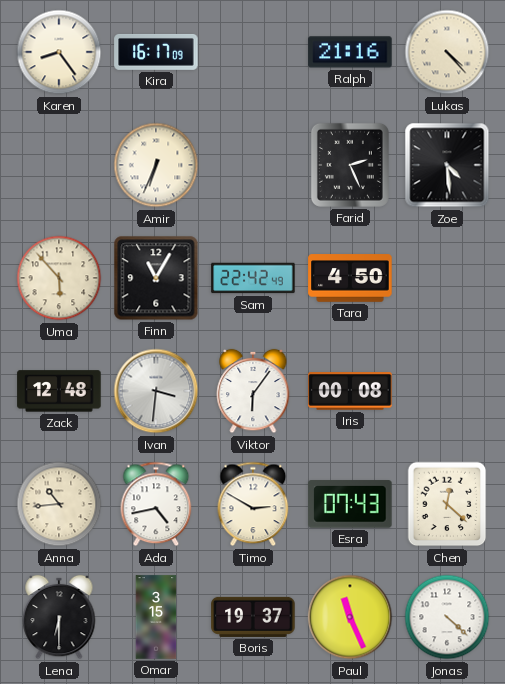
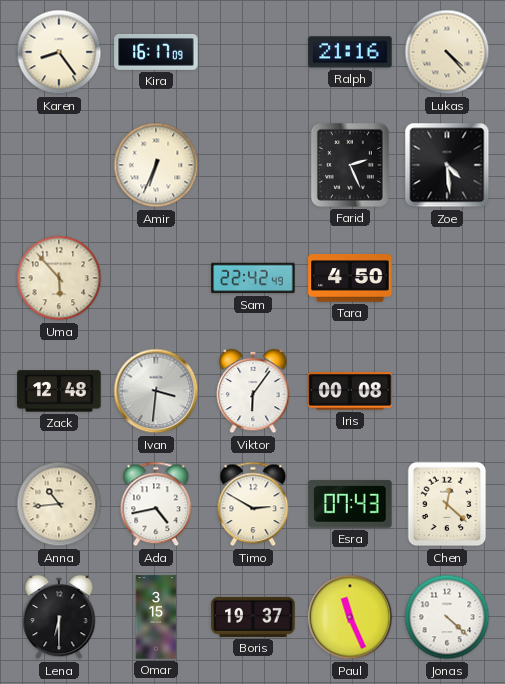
Finn: 11:05 -> none
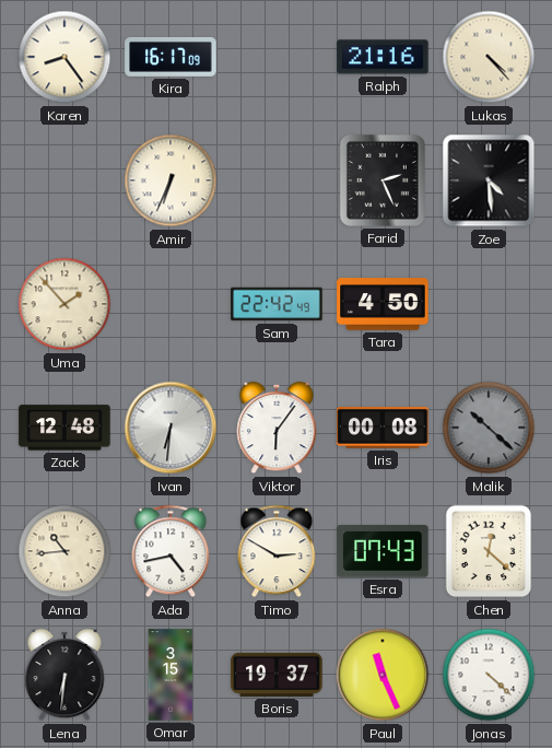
Uma: 5:53 -> 1:53
Ivan: 3:31 -> 6:31
Malik: none -> 10:22
Lena: 6:30 -> 6:31
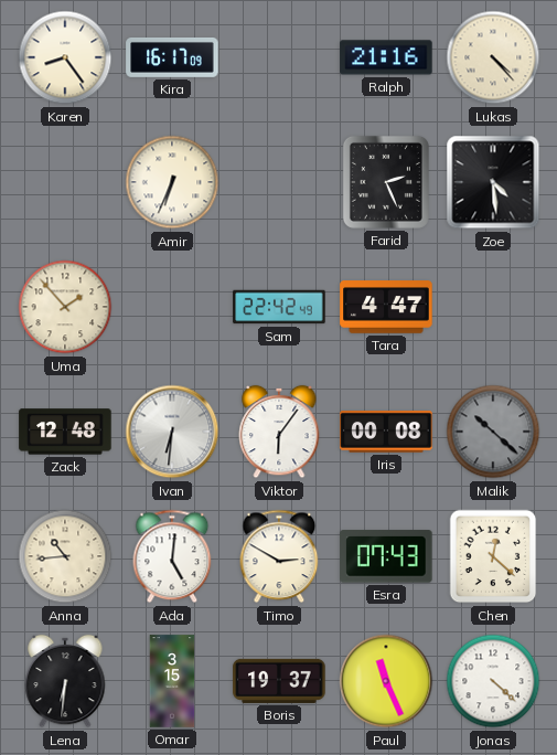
Tara: 4:50 -> 4:47
Ada: 4:43 -> 5:01
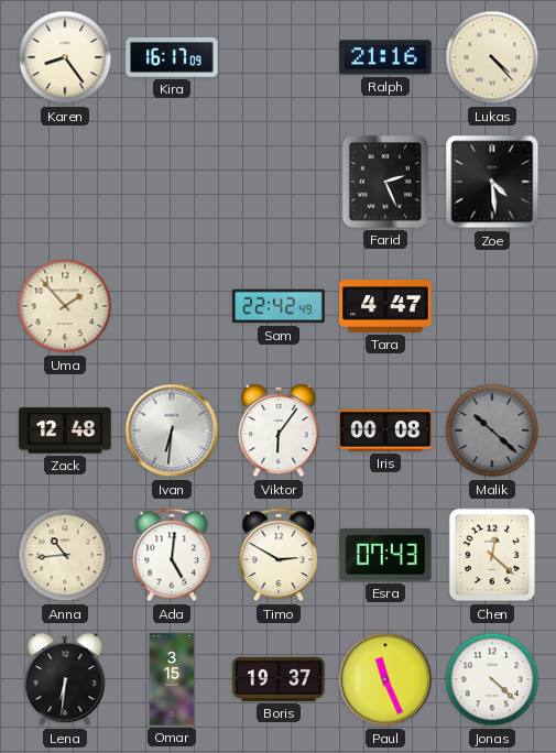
Amir: 6:34 -> none
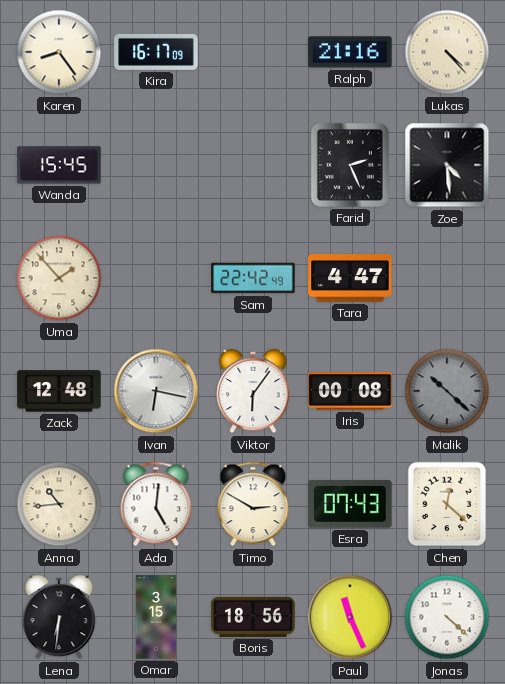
Wanda: none -> 15:45
Ivan: 6:31 -> 6:17
Boris: 19:37 -> 18:56
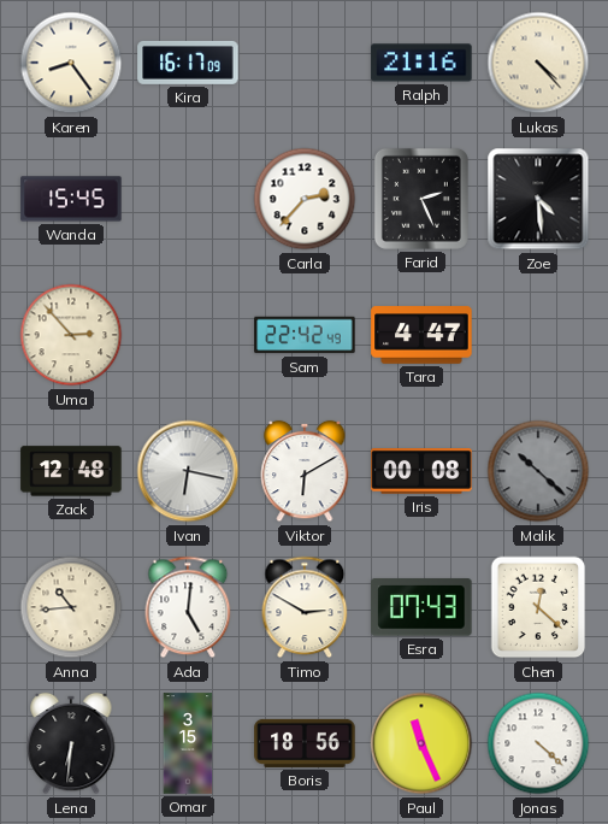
Carla: none -> 2:37
Uma: 1:53 -> 2:53
Viktor: 6:06 -> 6:10
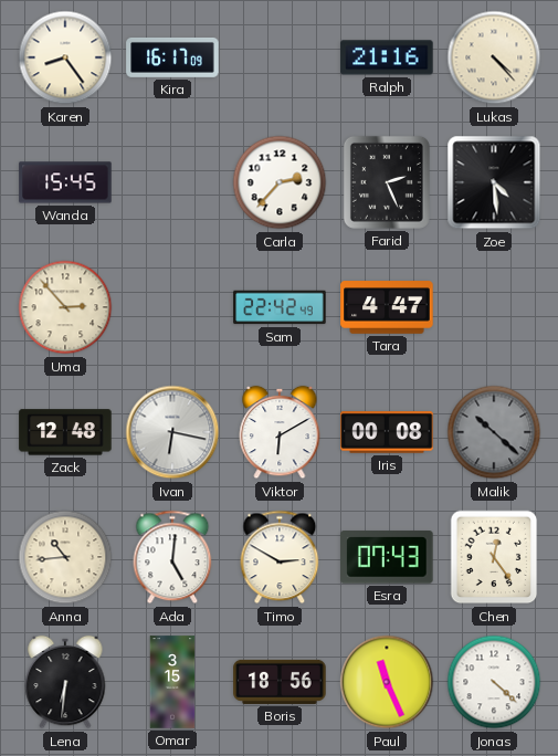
Chen: 12:22 -> 12:24
